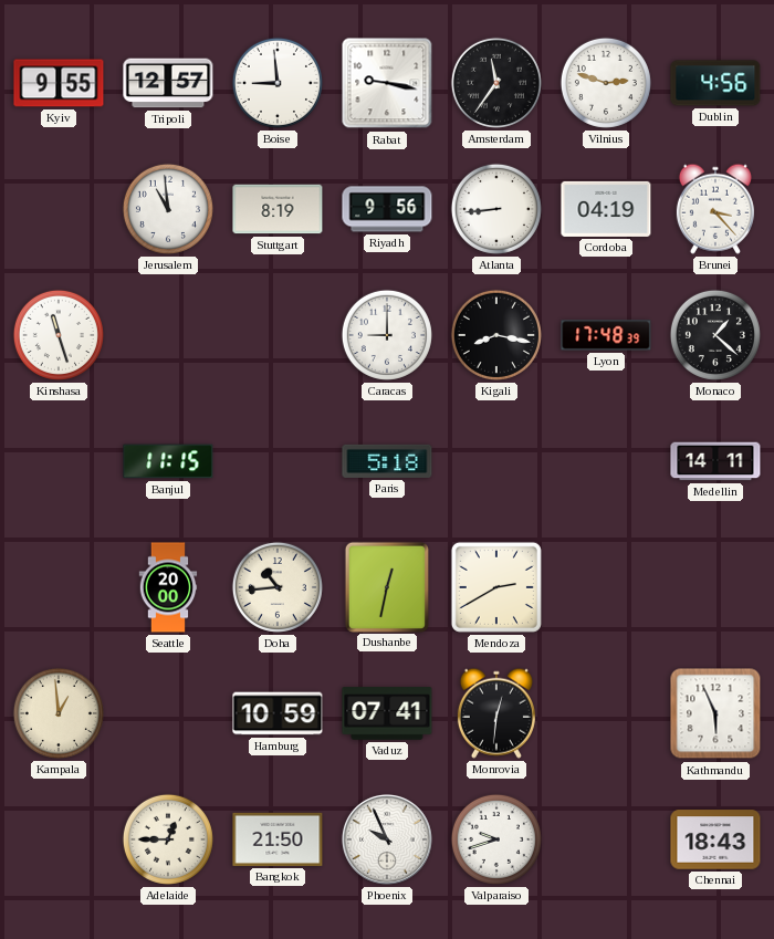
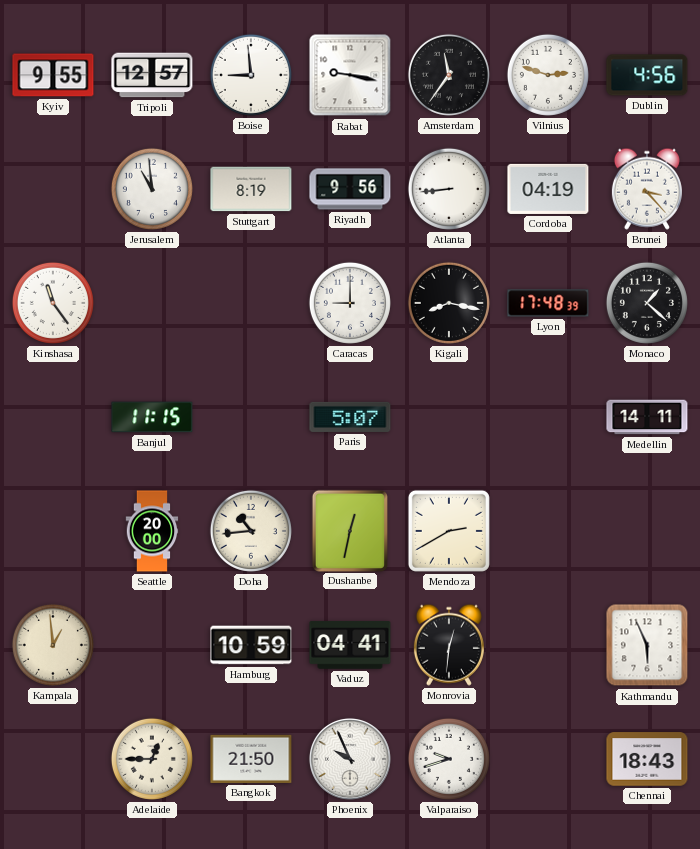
Kinshasa: 11:27 -> 11:24
Paris: 5:18 -> 5:07
Vaduz: 07:41 -> 04:41
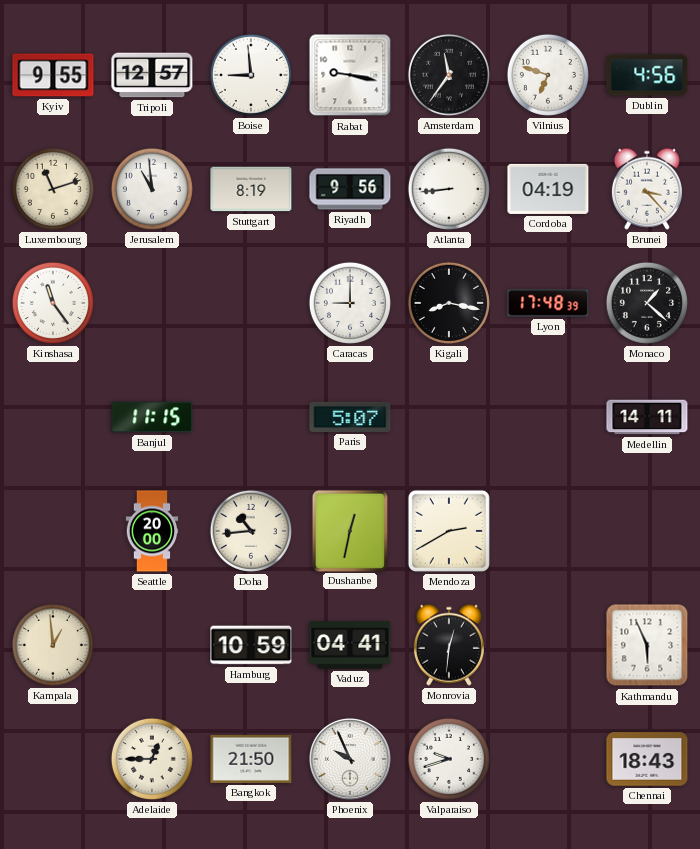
Vilnius: 2:48 -> 6:48
Luxembourg: none -> 11:12
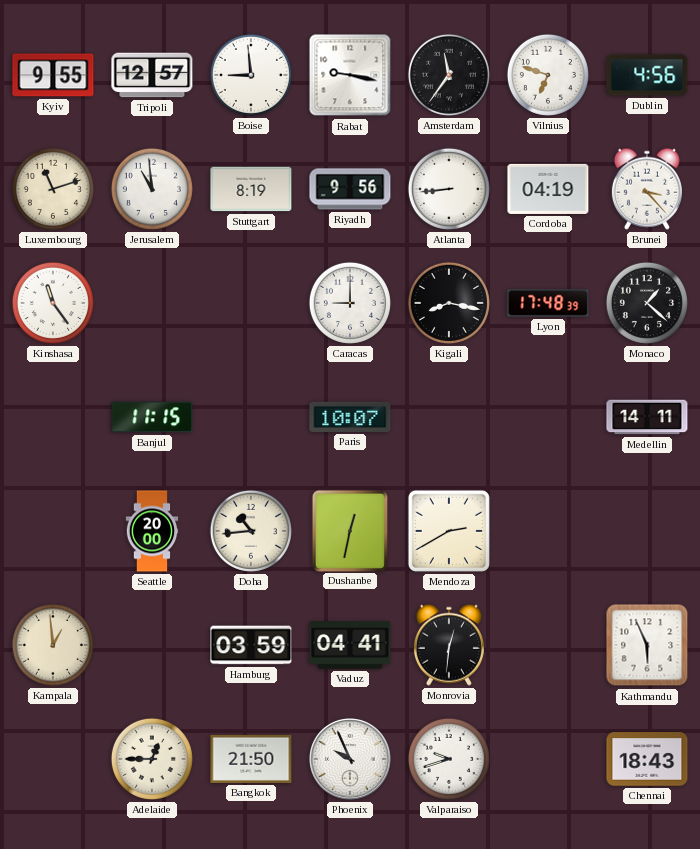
Paris: 5:07 -> 10:07
Hamburg: 10:59 -> 03:59
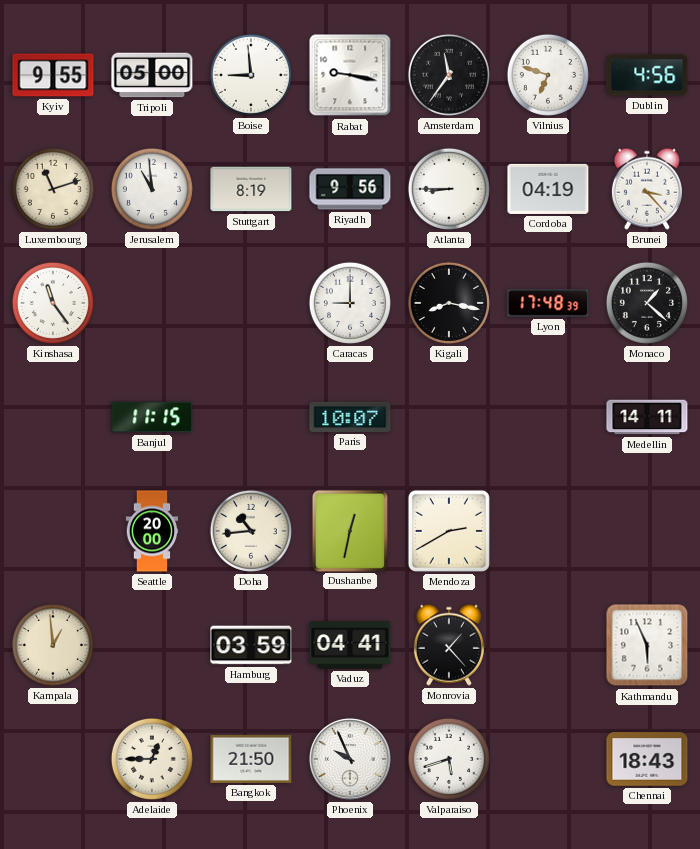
Tripoli: 12:57 -> 05:00
Atlanta: 8:44 -> 8:45
Monrovia: 12:31 -> 1:23
Valparaiso: 9:42 -> 5:42
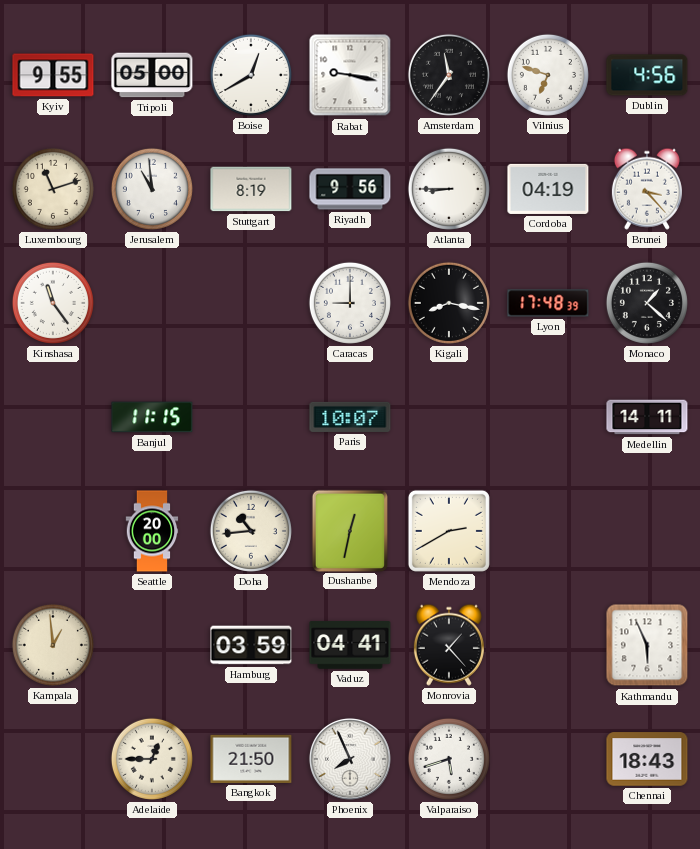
Boise: 8:59 -> 12:40
Phoenix: 9:56 -> 7:56
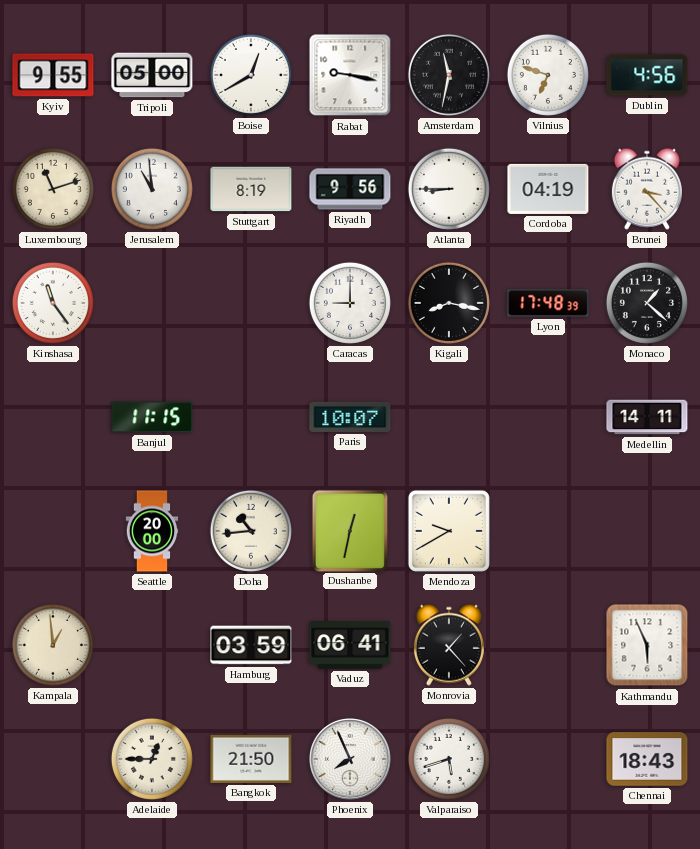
Amsterdam: 11:36 -> 11:32
Mendoza: 2:40 -> 9:40
Vaduz: 04:41 -> 06:41
